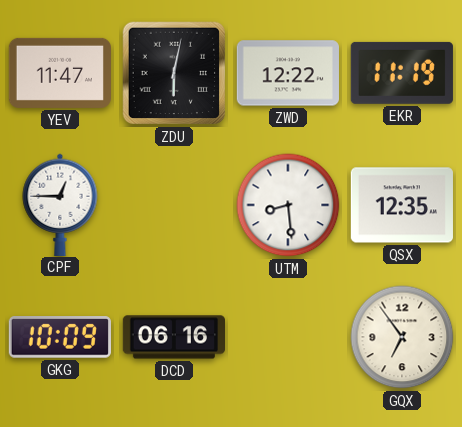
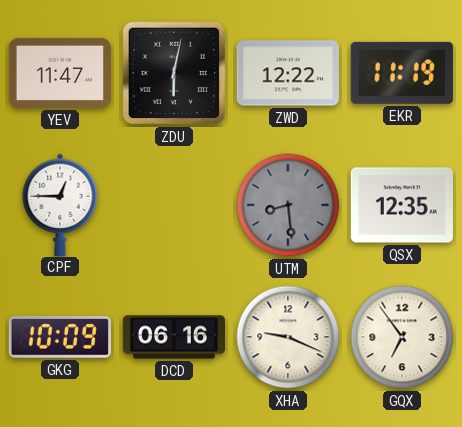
UTM dial: white -> grey
XHA: none -> 9:19
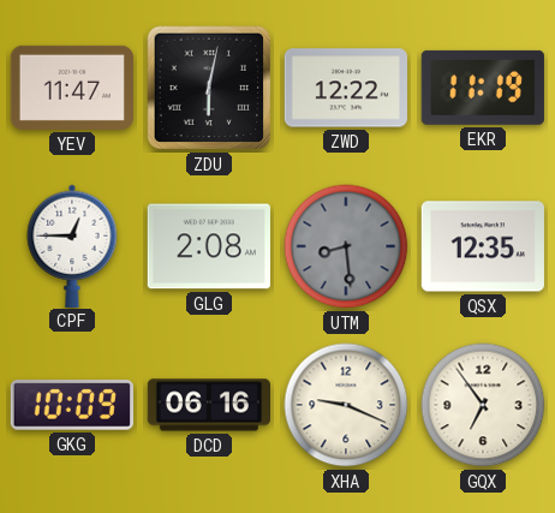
GLG: none -> 2:08
